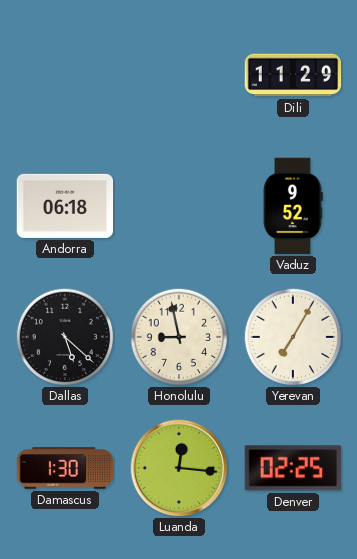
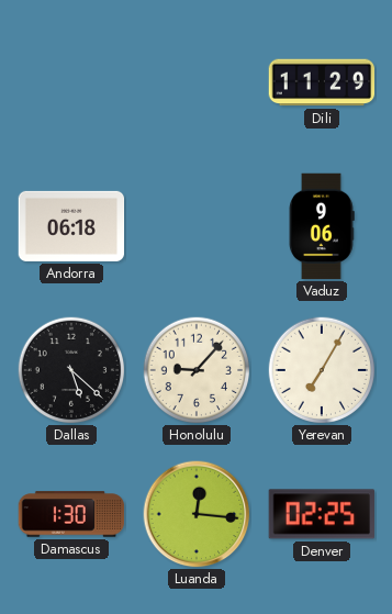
Vaduz: 9:52 -> 9:06
Honolulu: 8:58 -> 9:07
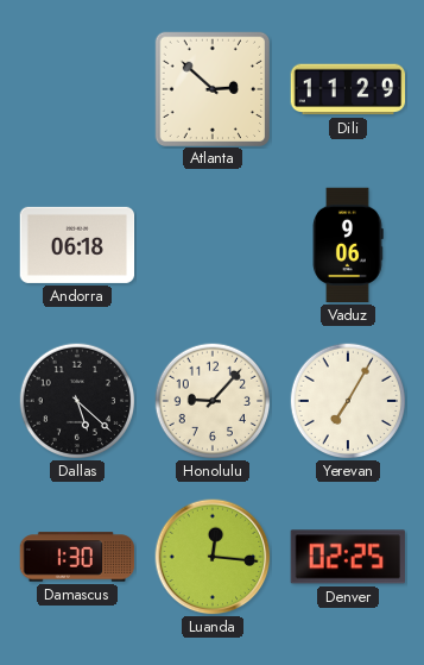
Atlanta: none -> 2:52
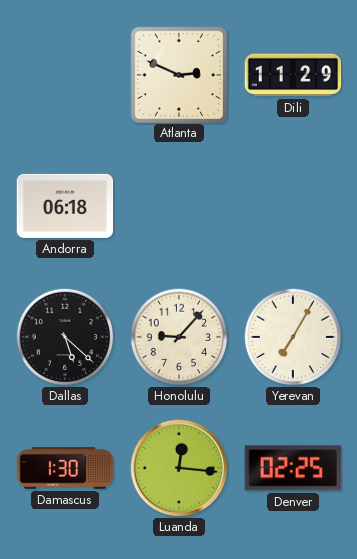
Atlanta: 2:52 -> 2:49
Vaduz: 9:06 -> none
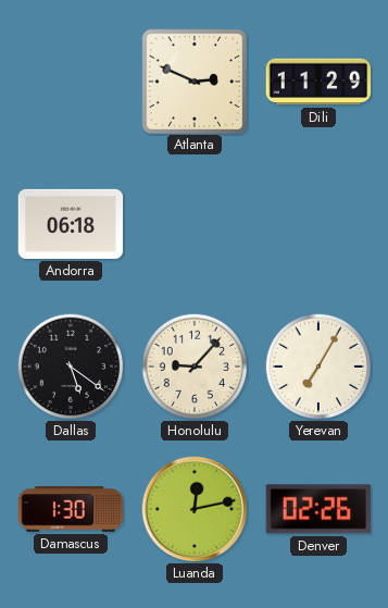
Dallas: 5:22 -> 5:21
Luanda: 12:16 -> 12:13
Denver: 02:25 -> 02:26
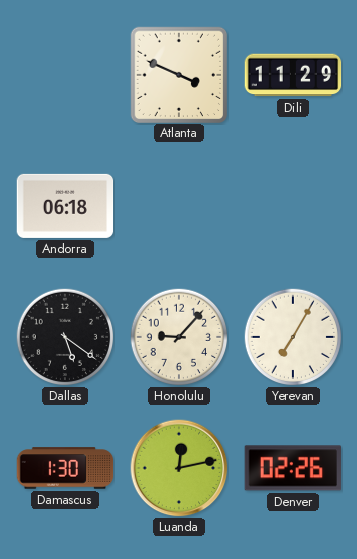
Atlanta: 2:49 -> 3:49
